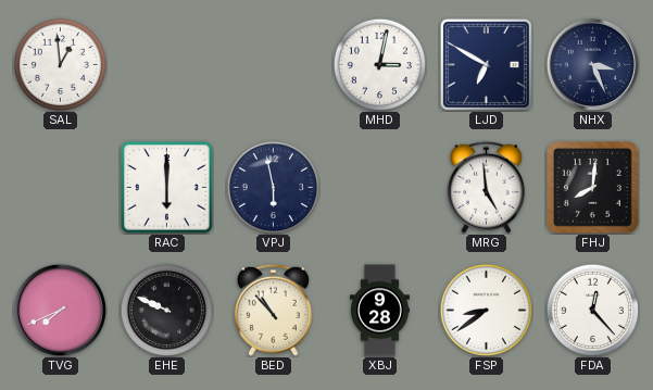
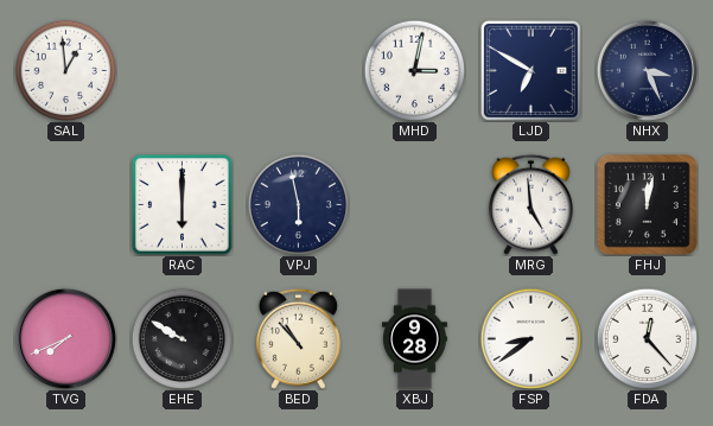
FHJ: 8:01 -> 12:02
EHE: 9:49 -> 9:50
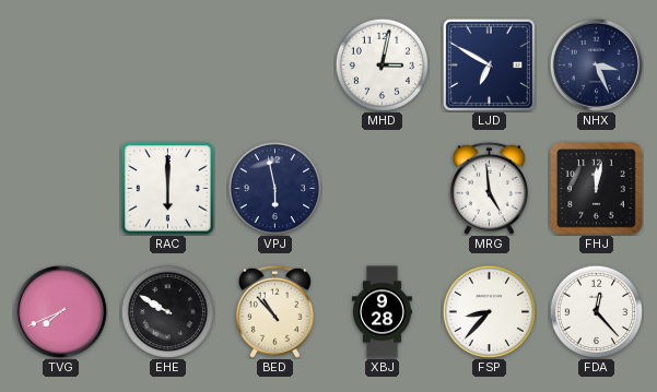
SAL: 12:59 -> none
FSP: 8:39 -> 8:37
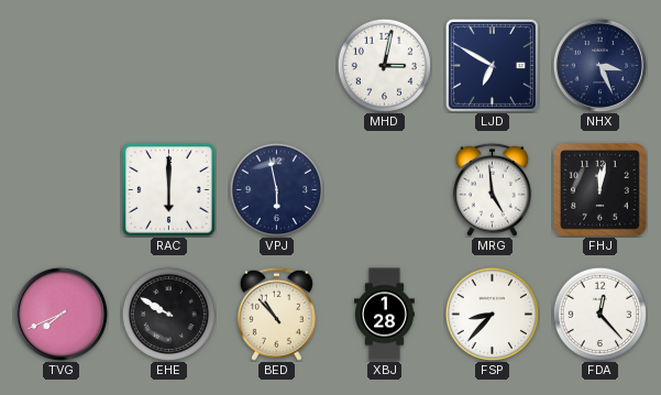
XBJ: 9:28 -> 1:28
